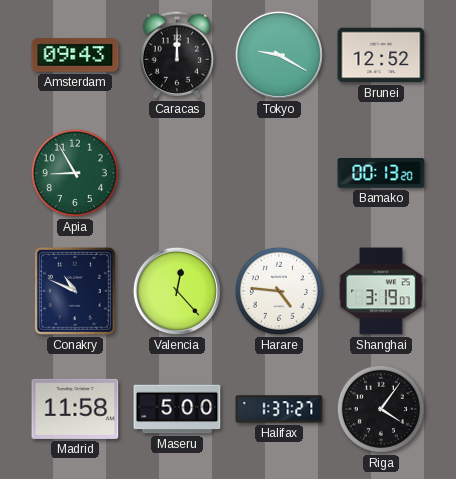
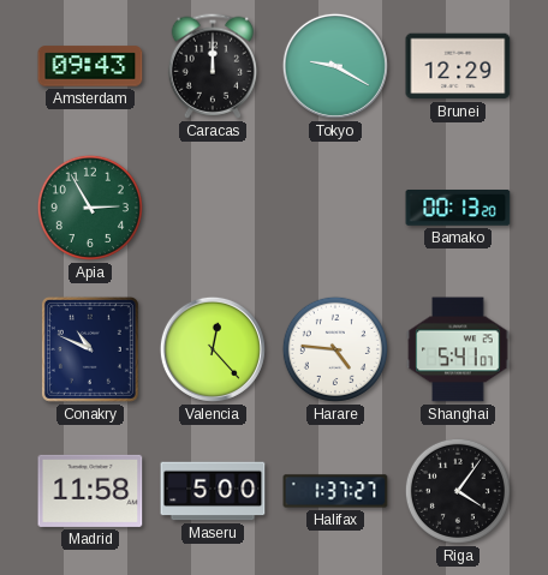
Brunei: 12:52 -> 12:29
Apia: 8:55 -> 2:55
Shanghai: 3:19 -> 5:41
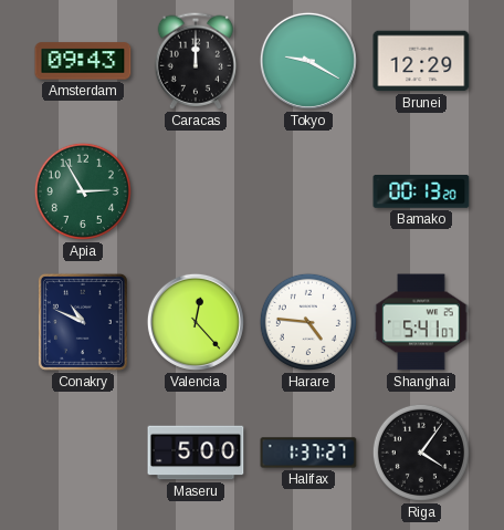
Madrid: 11:58 -> none
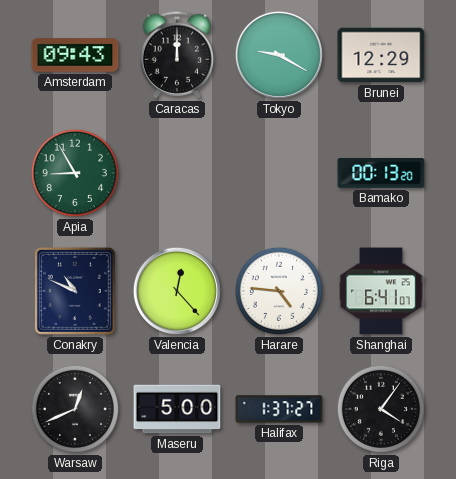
Apia: 2:55 -> 8:55
Shanghai: 5:41 -> 6:41
Warsaw: none -> 12:41
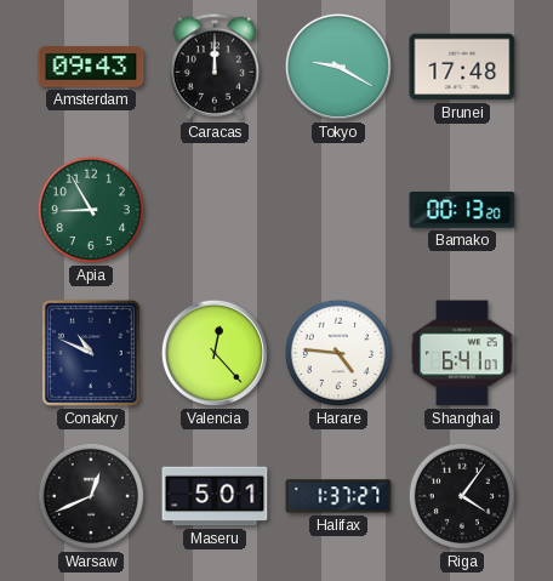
Brunei: 12:29 -> 17:48
Maseru: 5:00 -> 5:01
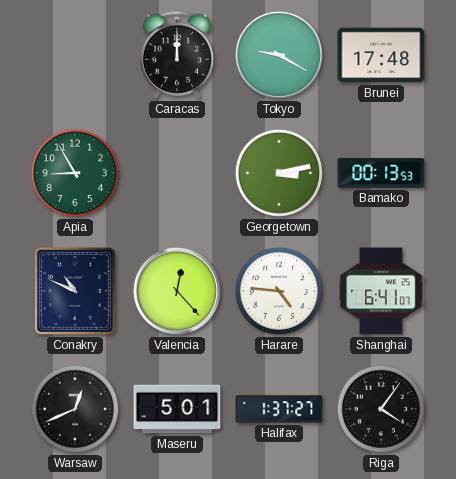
Amsterdam: 09:43 -> none
Georgetown: none -> 3:13
Bamako: 00:13:20 -> 00:13:53
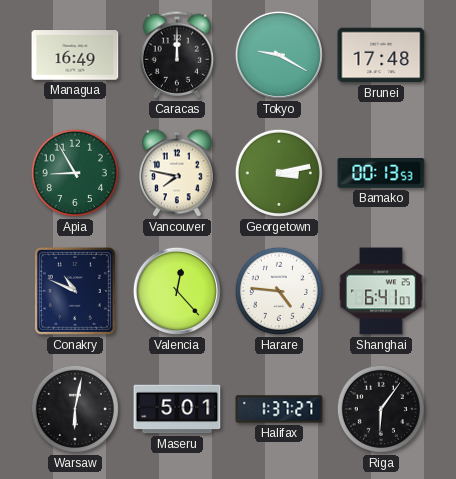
Managua: none -> 16:49
Vancouver: none -> 7:47
Warsaw: 12:41 -> 6:02
Riga: 4:06 -> 6:06
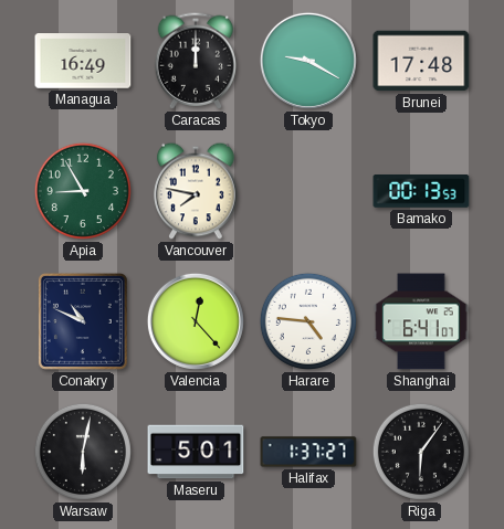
Georgetown: 3:13 -> none
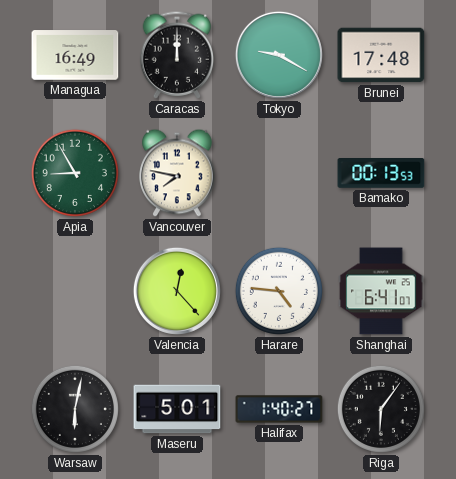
Conakry: 10:49 -> none
Halifax: 1:37 -> 1:40
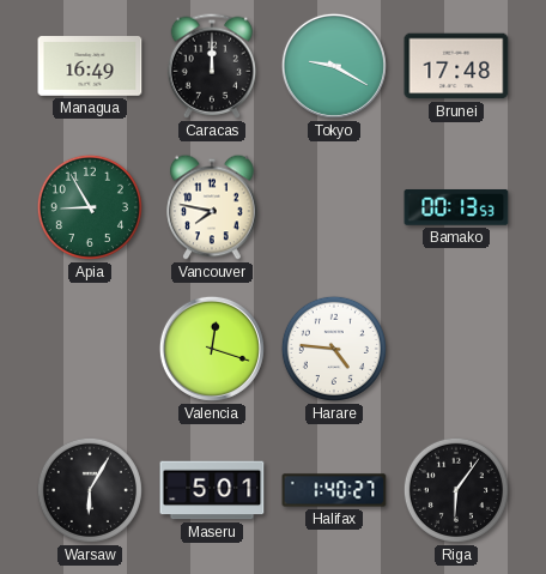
Valencia: 12:23 -> 12:18
Shanghai: 6:41 -> none
Warsaw: 6:02 -> 6:05
